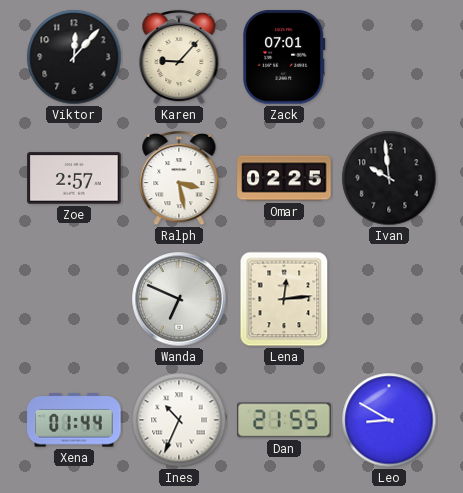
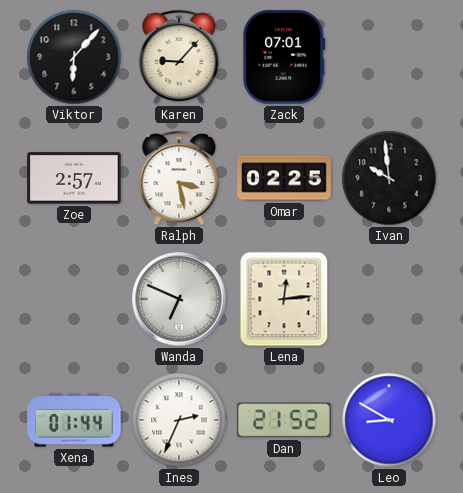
Viktor: 12:07 -> 6:07
Ines: 10:34 -> 2:34
Dan: 21:55 -> 21:52
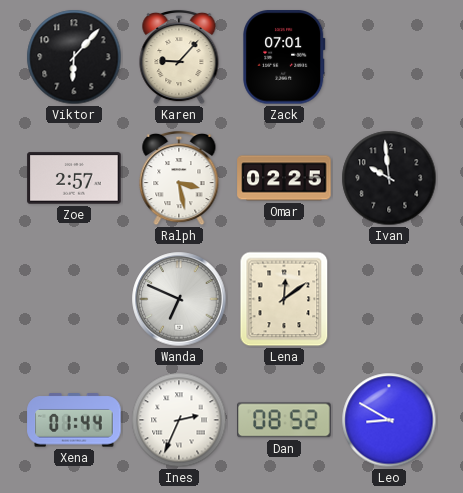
Lena: 12:14 -> 12:09
Dan: 21:52 -> 08:52
